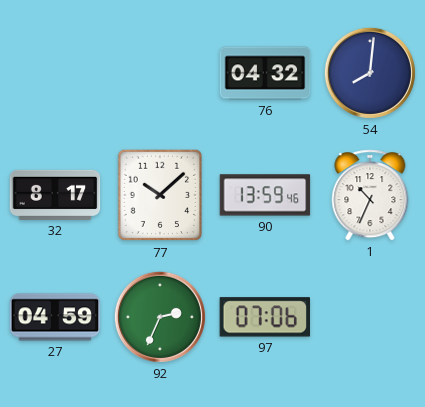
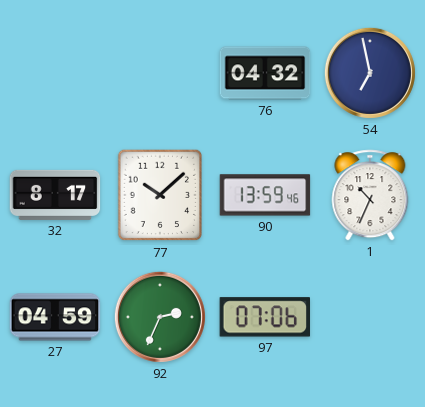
54: 8:01 -> 6:58
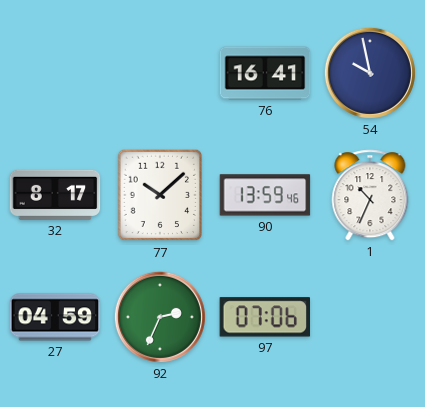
76: 04:32 -> 16:41
54: 6:58 -> 9:58
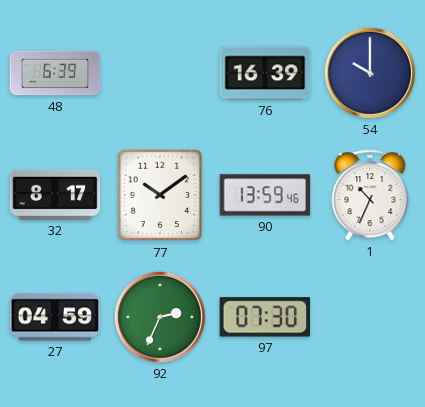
48: none -> 6:39
76: 16:41 -> 16:39
54: 9:58 -> 10:00
77: 10:08 -> 10:09
97: 07:06 -> 07:30
